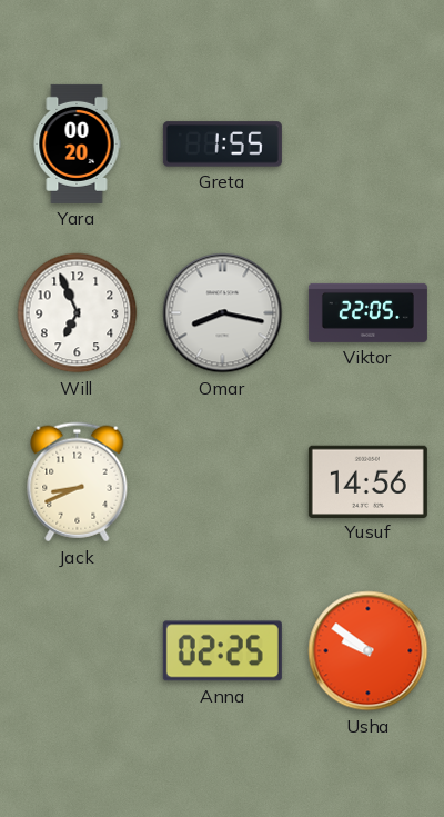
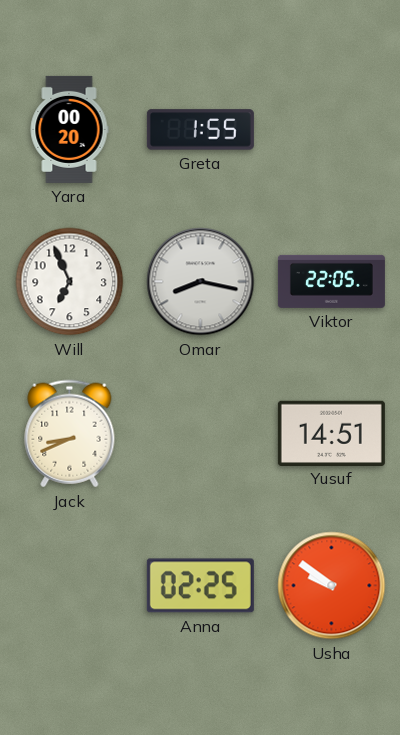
Yusuf: 14:56 -> 14:51
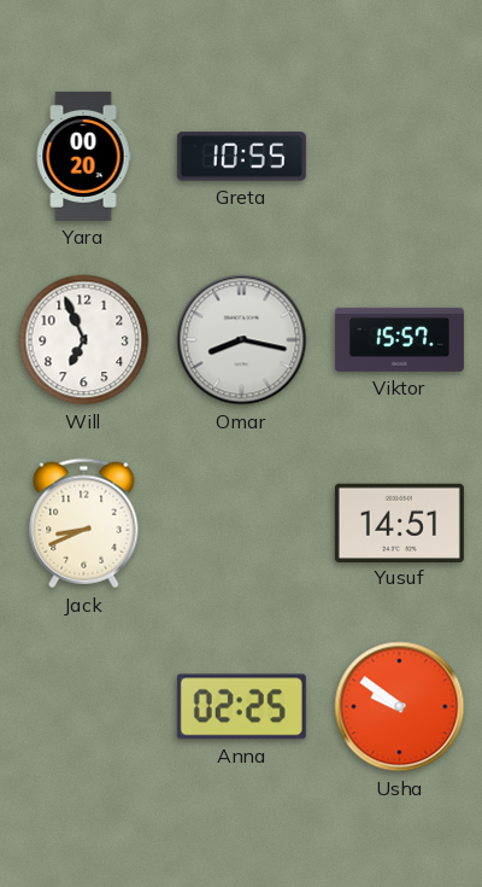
Greta: 1:55 -> 10:55
Viktor: 22:05 -> 15:57
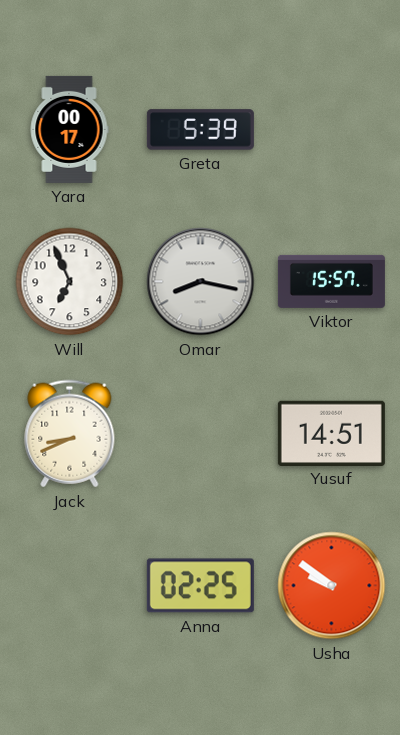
Yara: 00:20 -> 00:17
Greta: 10:55 -> 5:39
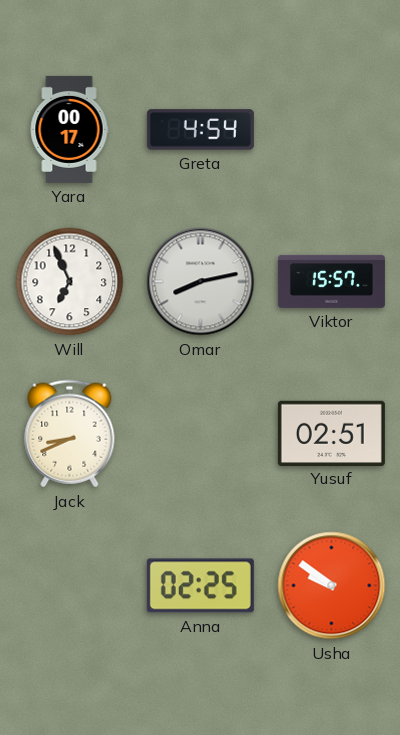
Greta: 5:39 -> 4:54
Omar: 8:17 -> 8:13
Yusuf: 14:51 -> 02:51
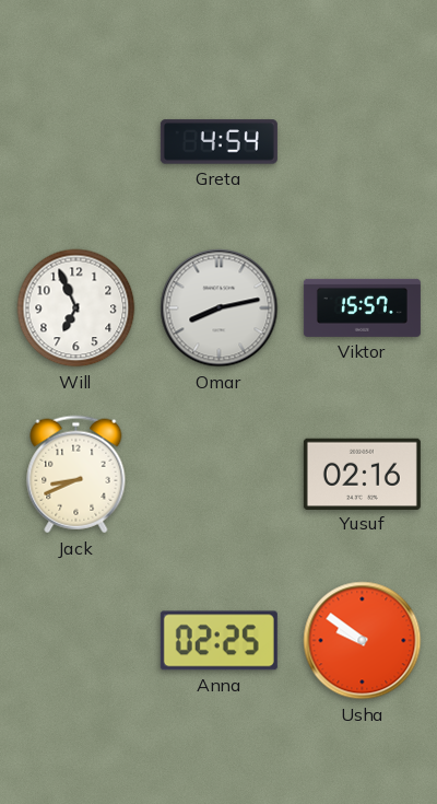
Yara: 00:17 -> none
Yusuf: 02:51 -> 02:16
